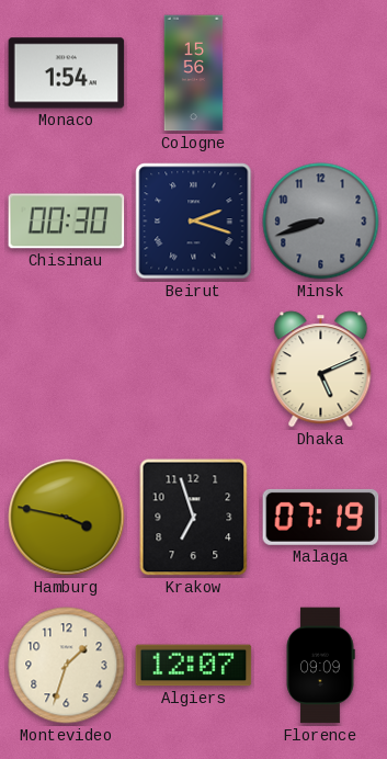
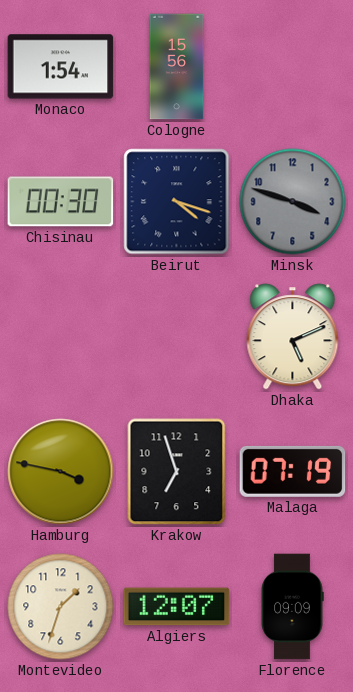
Beirut: 2:18 -> 4:18
Minsk: 8:42 -> 3:48
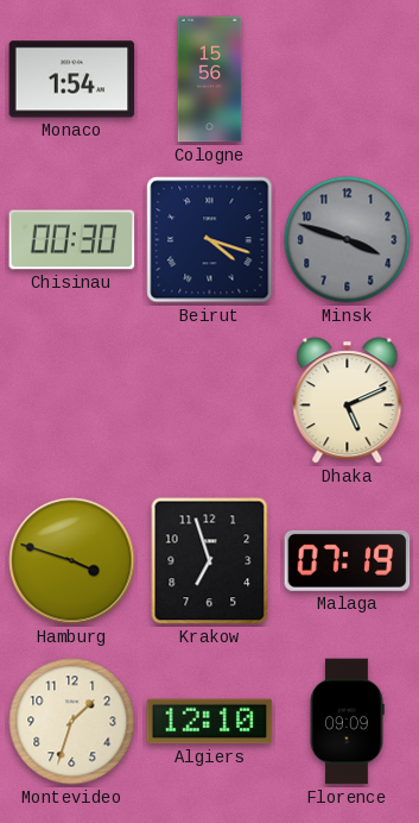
Hamburg: 3:47 -> 3:48
Algiers: 12:07 -> 12:10
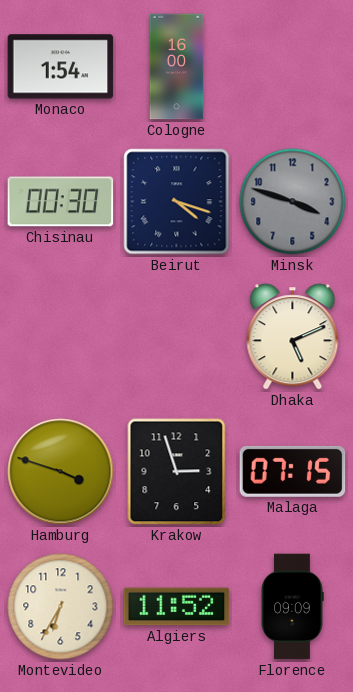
Cologne: 15:56 -> 16:00
Krakow: 6:57 -> 2:57
Malaga: 07:19 -> 07:15
Montevideo: 1:33 -> 6:35
Algiers: 12:10 -> 11:52
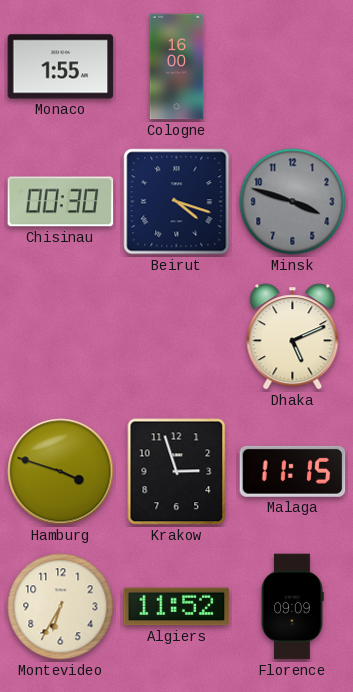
Monaco: 1:54 -> 1:55
Malaga: 07:15 -> 11:15
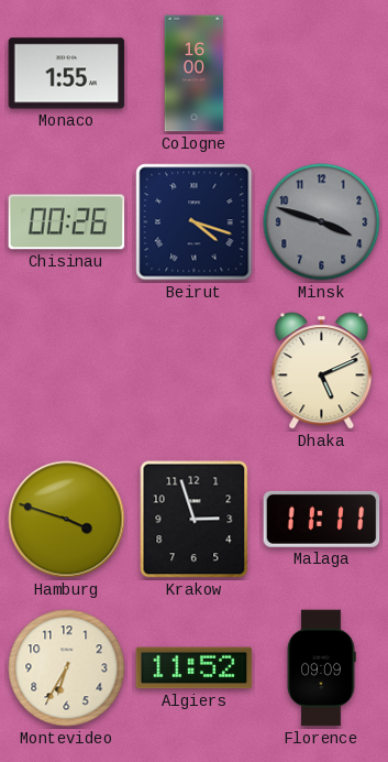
Chisinau: 00:30 -> 00:26
Malaga: 11:15 -> 11:11
